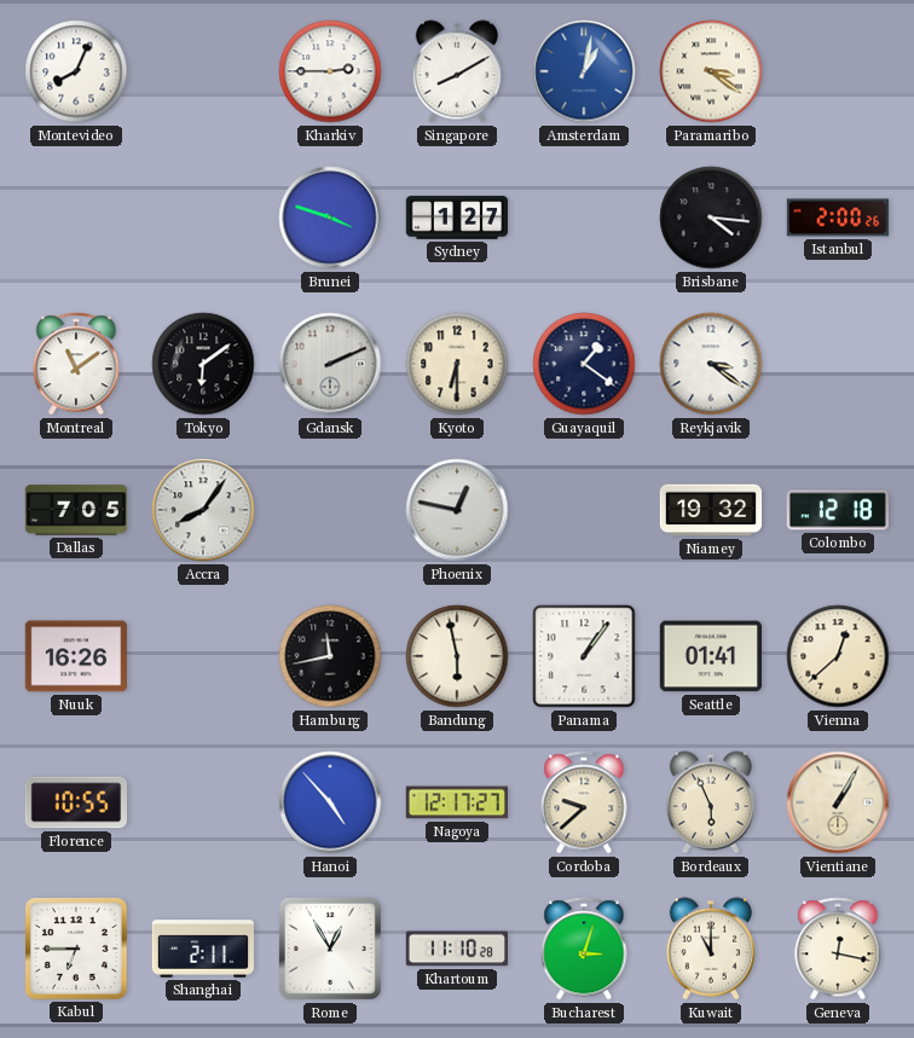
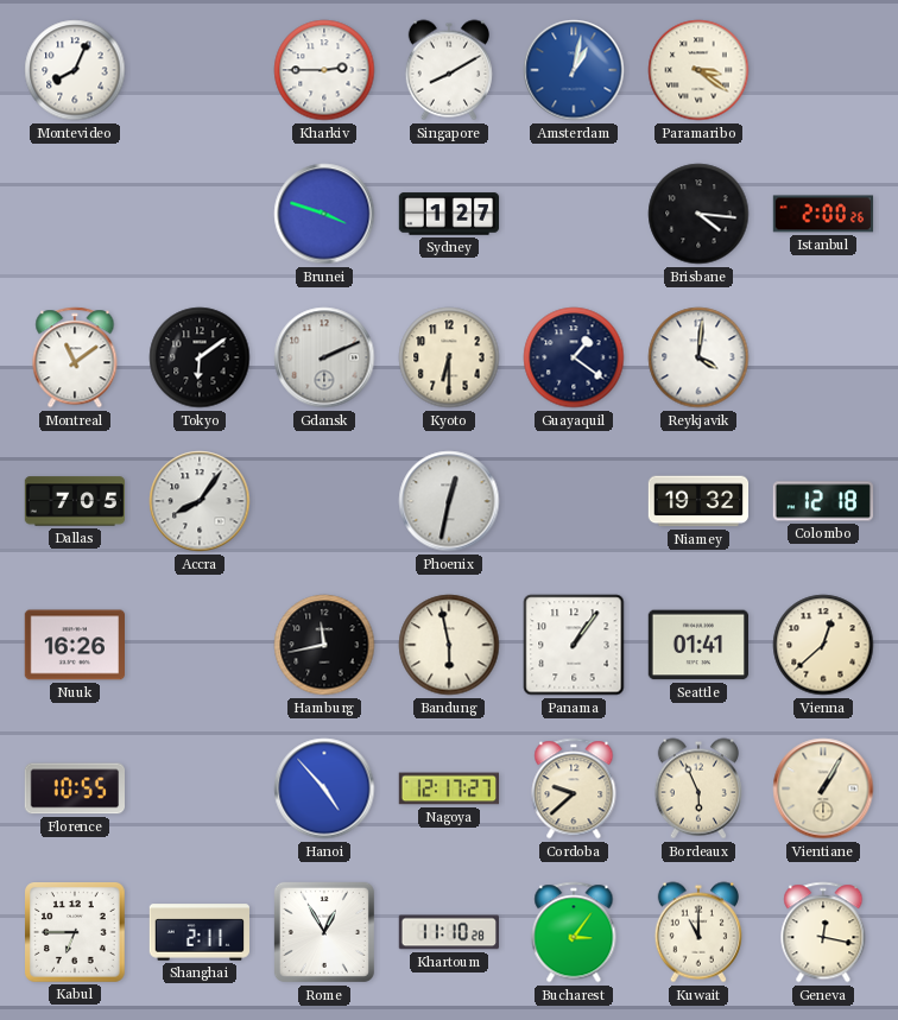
Reykjavik: 3:21 -> 4:01
Phoenix: 12:47 -> 12:32
Bucharest: 3:03 -> 3:06
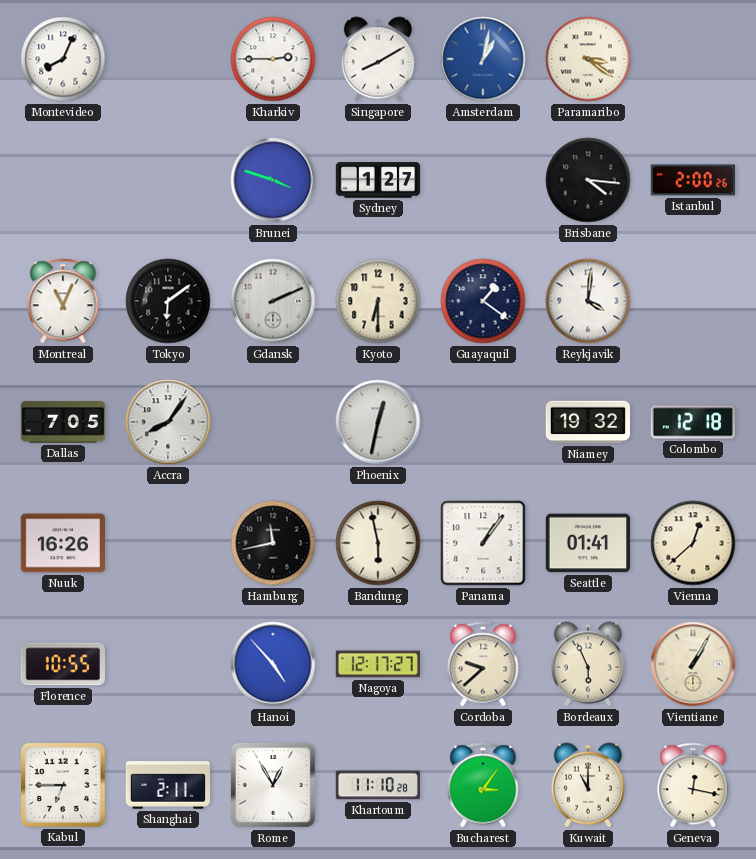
Montreal: 11:09 -> 11:04
